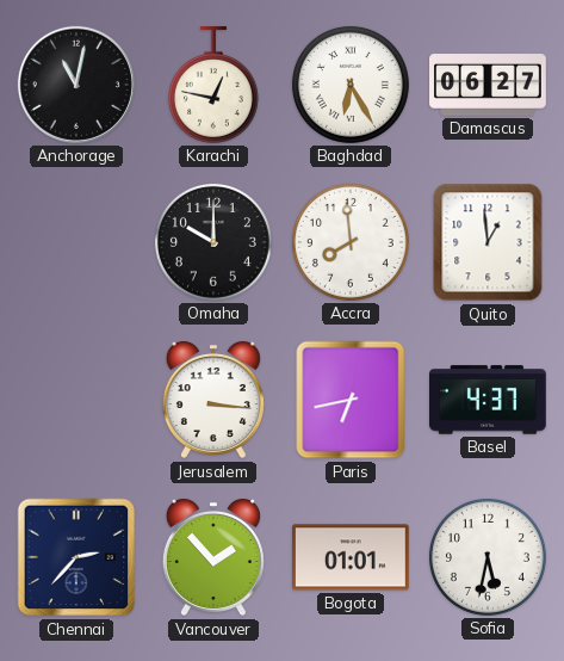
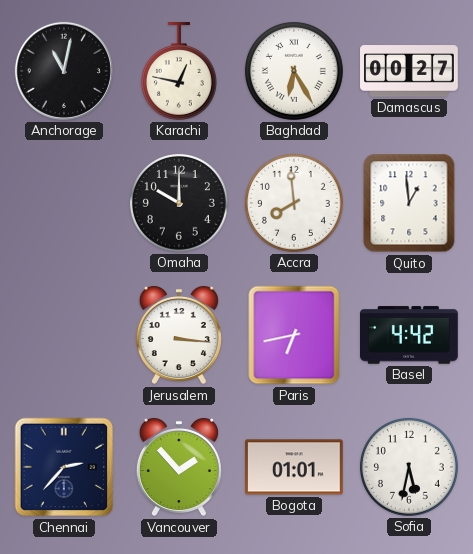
Damascus: 06:27 -> 00:27
Basel: 4:37 -> 4:42
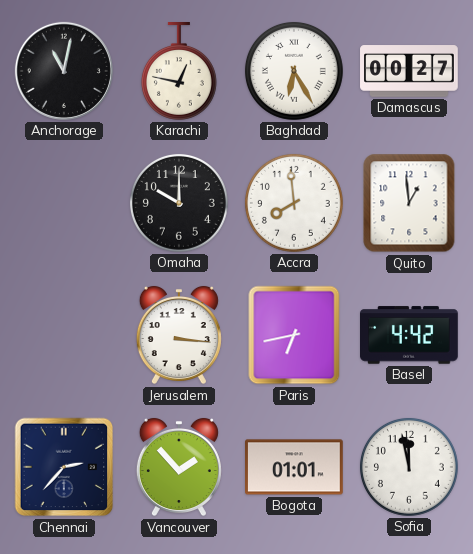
Sofia: 5:32 -> 11:58
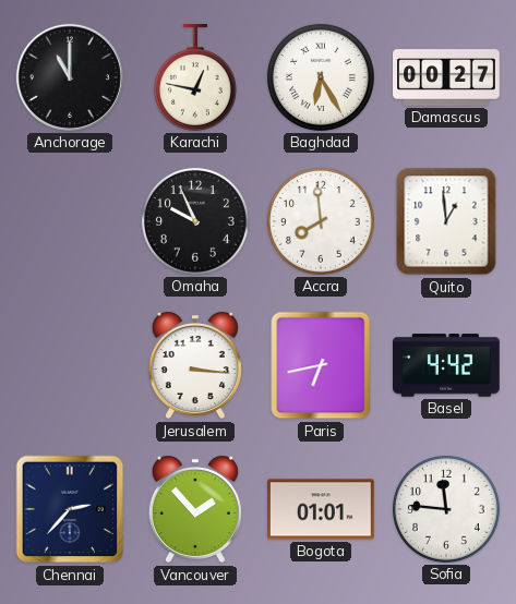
Anchorage: 11:02 -> 11:00
Omaha: 10:00 -> 9:56
Sofia: 11:58 -> 11:46
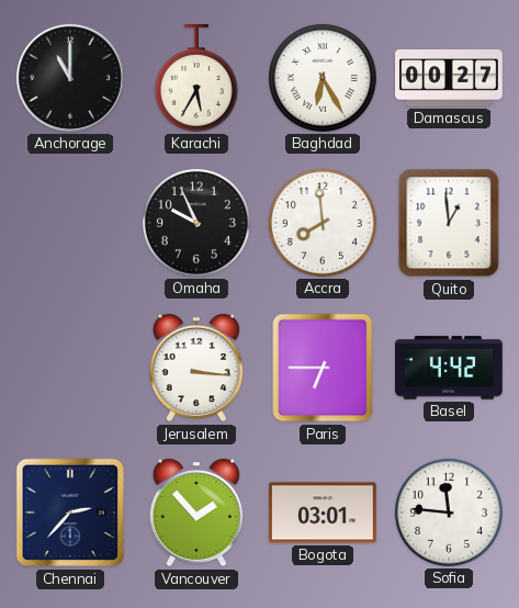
Karachi: 12:47 -> 5:35
Paris: 6:43 -> 6:45
Bogota: 01:01 -> 03:01
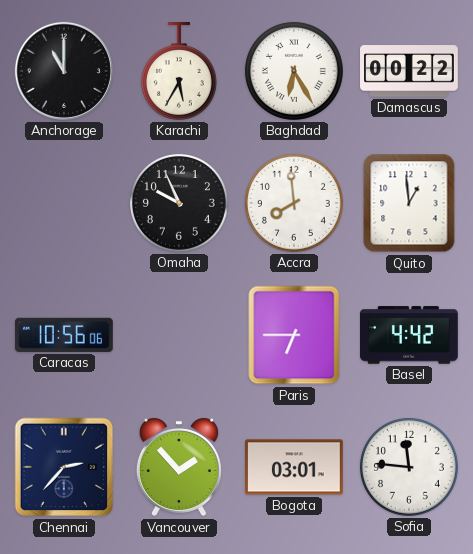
Damascus: 00:27 -> 00:22
Caracas: none -> 10:56
Jerusalem: 3:16 -> none
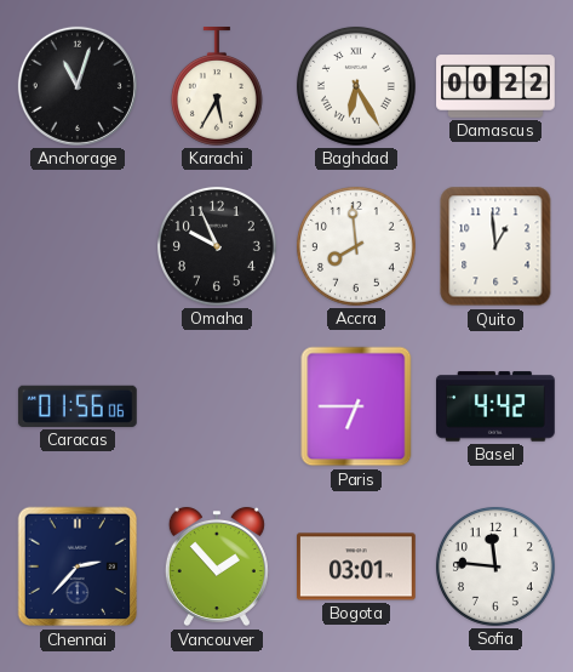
Anchorage: 11:00 -> 11:03
Caracas: 10:56 -> 01:56
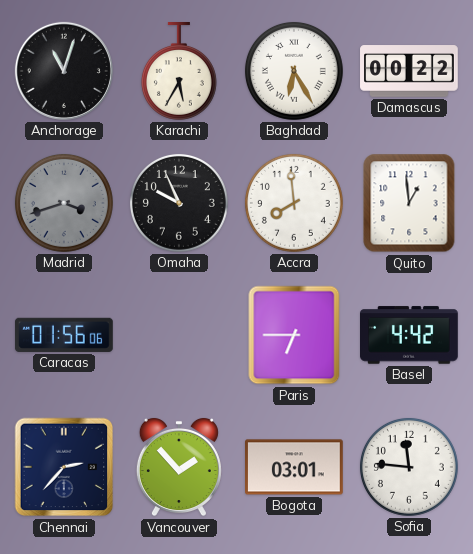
Madrid: none -> 3:42
